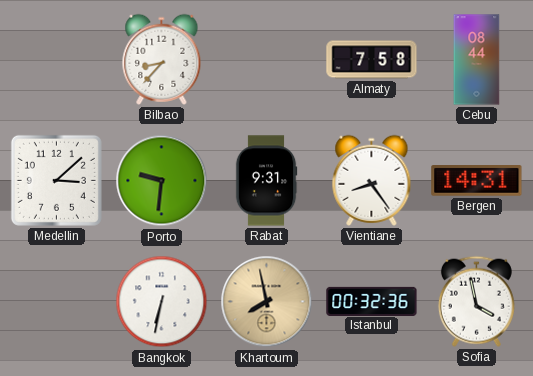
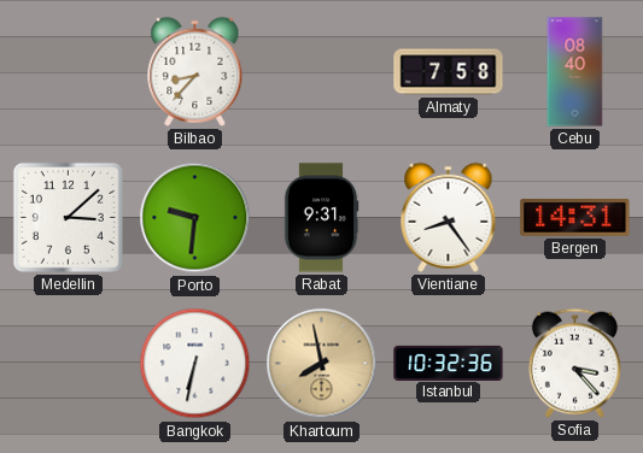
Cebu: 08:44 -> 08:40
Istanbul: 00:32 -> 10:32
Sofia: 3:58 -> 3:23
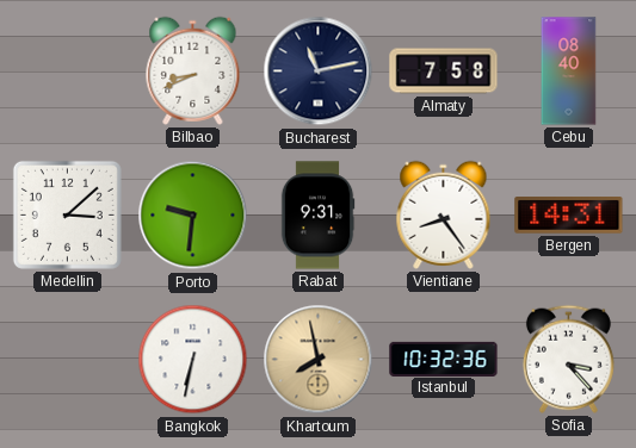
Bilbao: 8:37 -> 8:41
Bucharest: none -> 11:13
